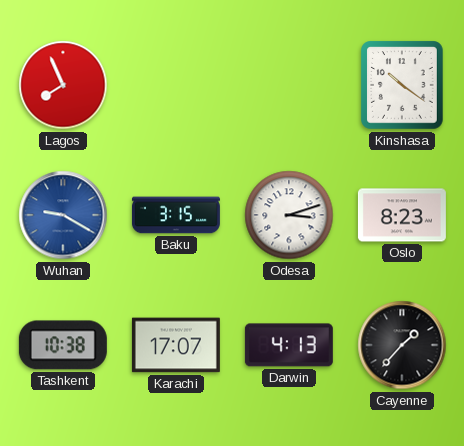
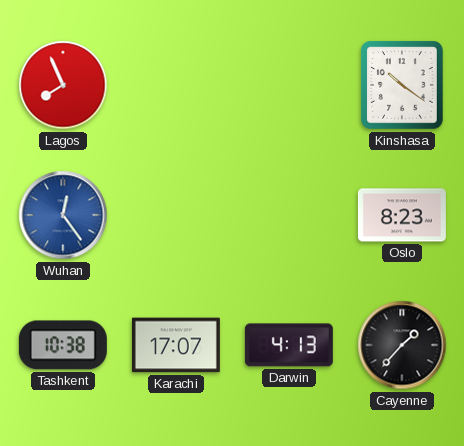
Wuhan: 9:20 -> 12:24
Baku: 3:15 -> none
Odesa: 3:12 -> none
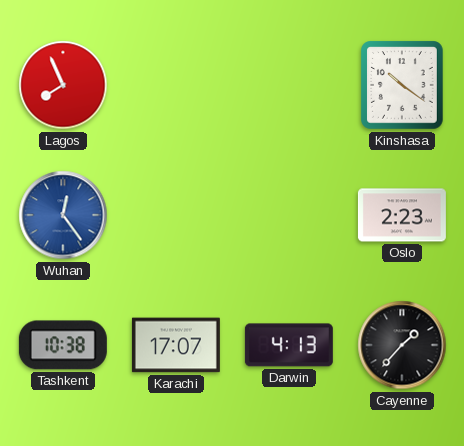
Oslo: 8:23 -> 2:23
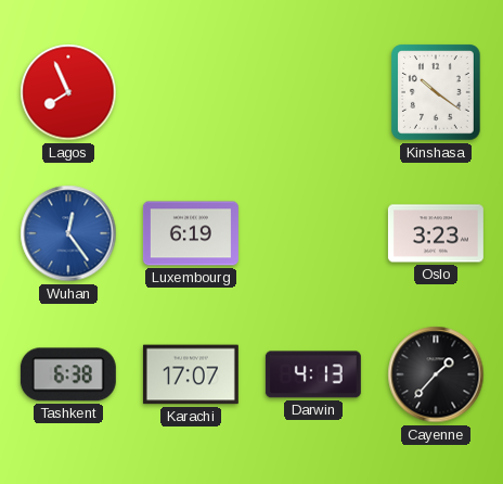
Luxembourg: none -> 6:19
Oslo: 2:23 -> 3:23
Tashkent: 10:38 -> 6:38
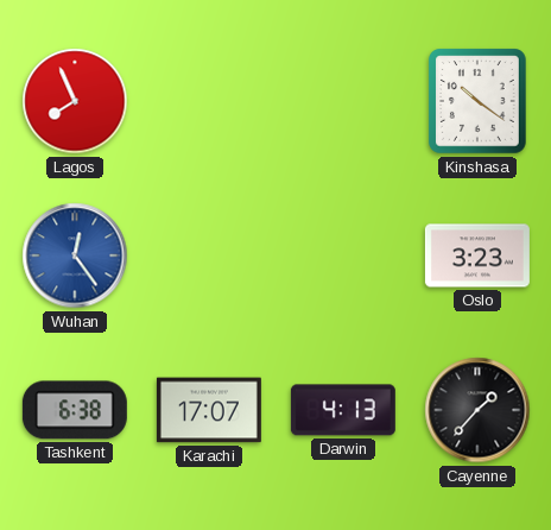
Luxembourg: 6:19 -> none
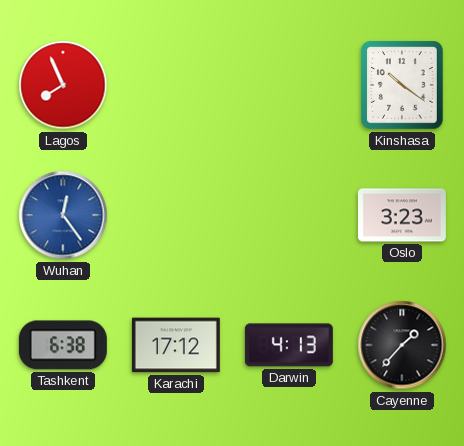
Karachi: 17:07 -> 17:12
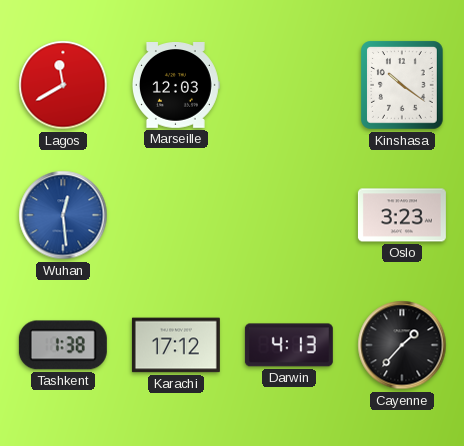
Lagos: 7:56 -> 11:40
Marseille: none -> 12:03
Wuhan: 12:24 -> 12:29
Tashkent: 6:38 -> 1:38
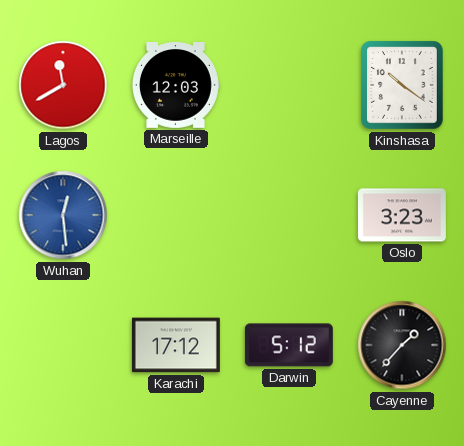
Tashkent: 1:38 -> none
Darwin: 4:13 -> 5:12
